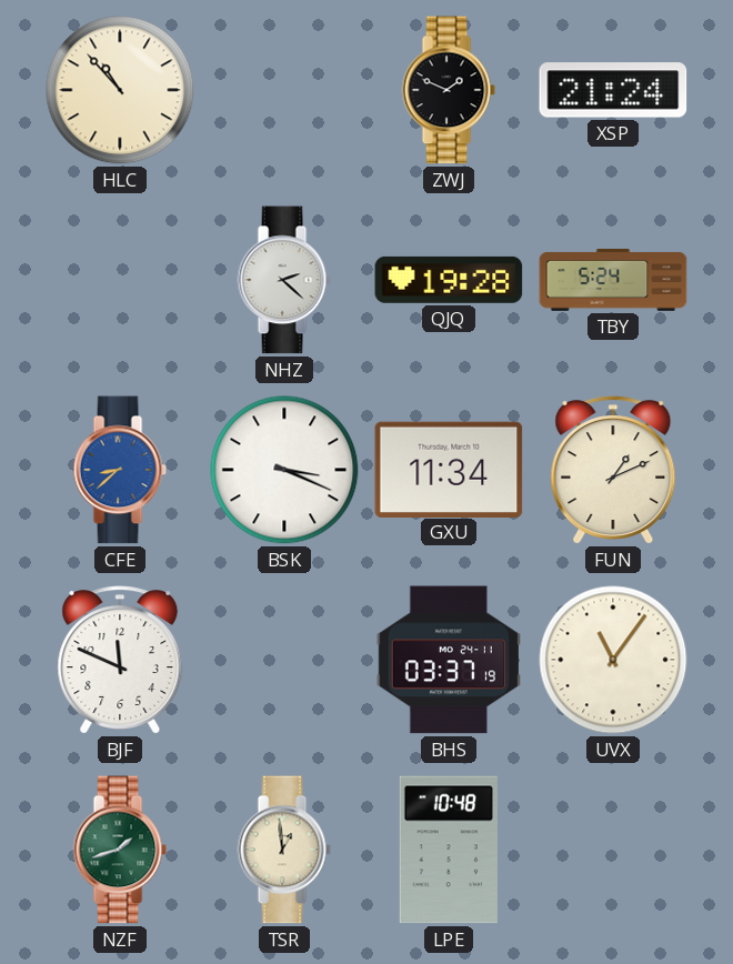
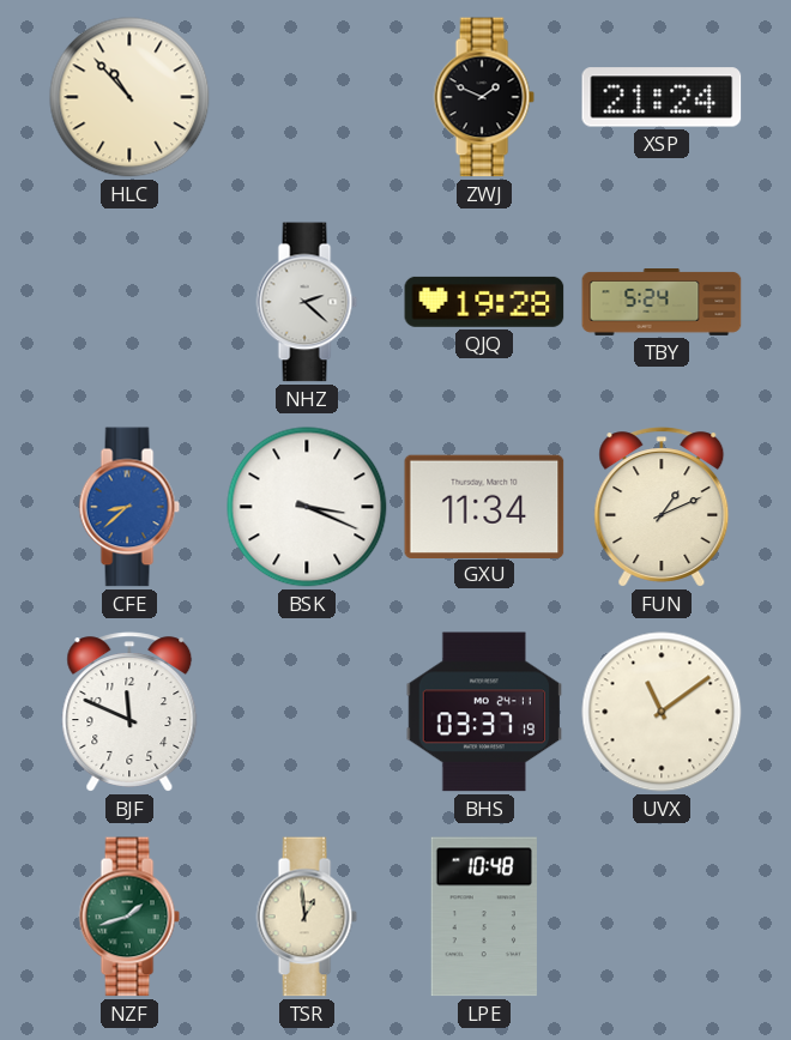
UVX: 11:06 -> 11:09
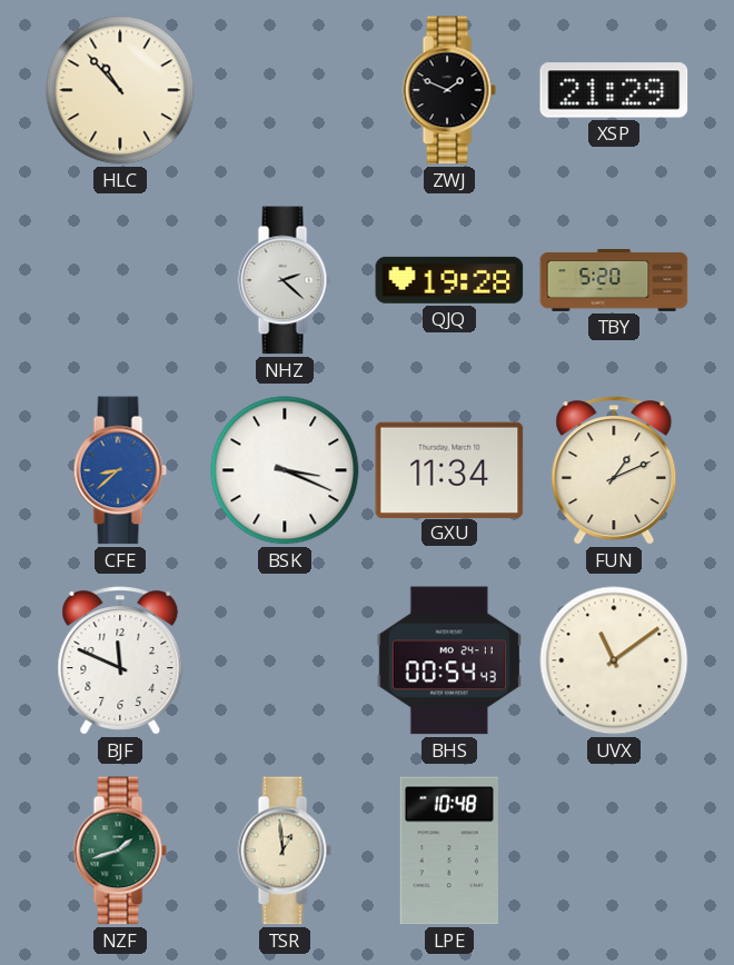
XSP: 21:24 -> 21:29
TBY: 5:24 -> 5:20
BHS: 03:37 -> 00:54
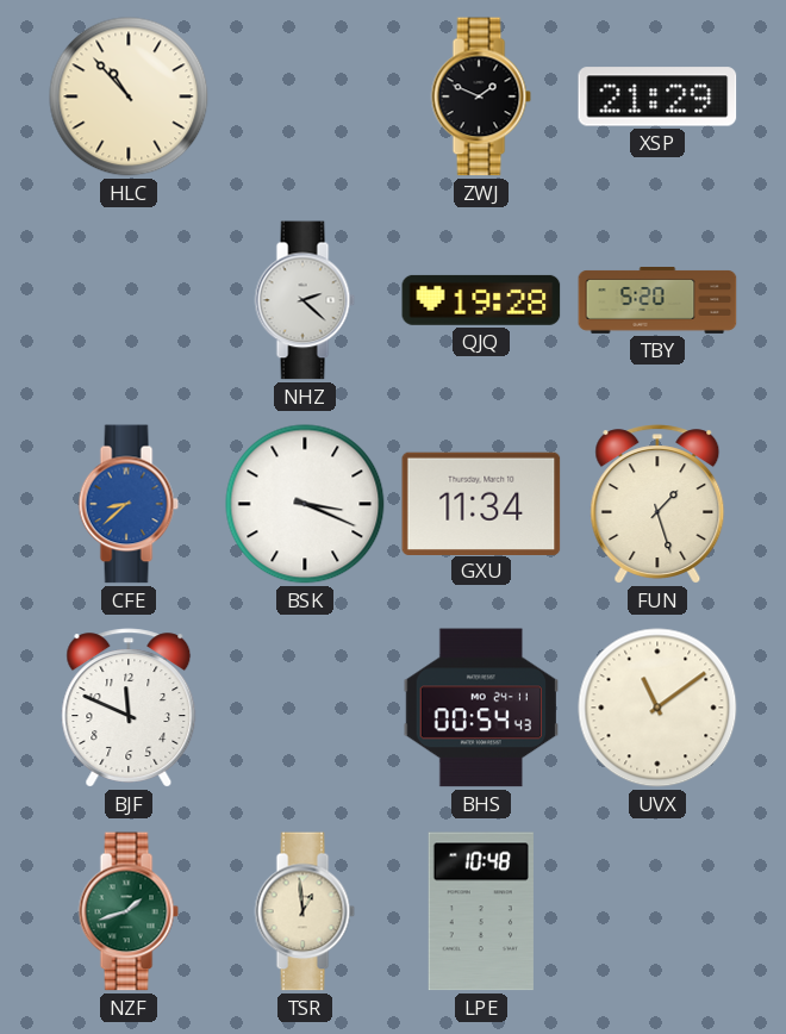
FUN: 1:11 -> 1:27
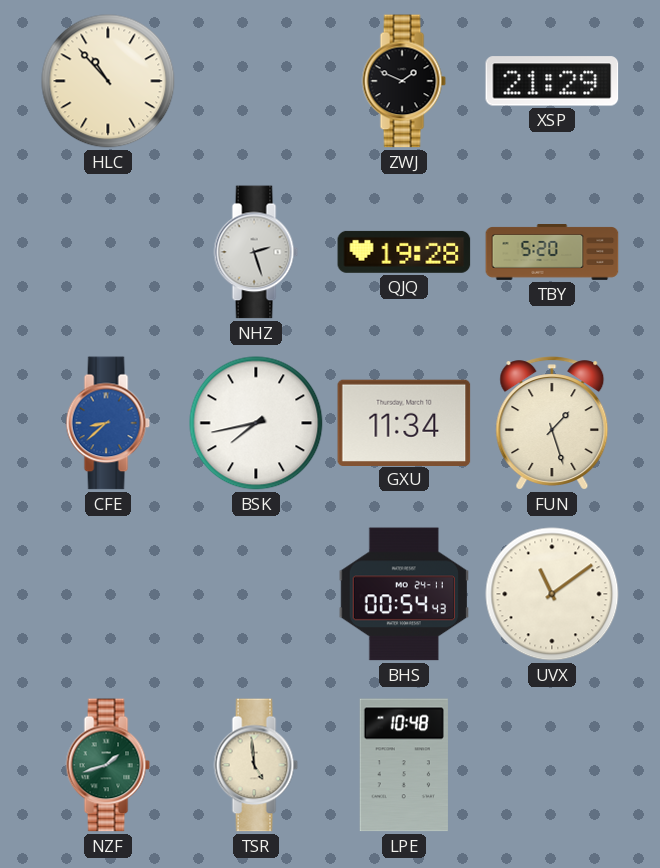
NHZ: 2:22 -> 2:27
BSK: 3:19 -> 7:43
BJF: 11:49 -> none
TSR: 12:59 -> 4:59
